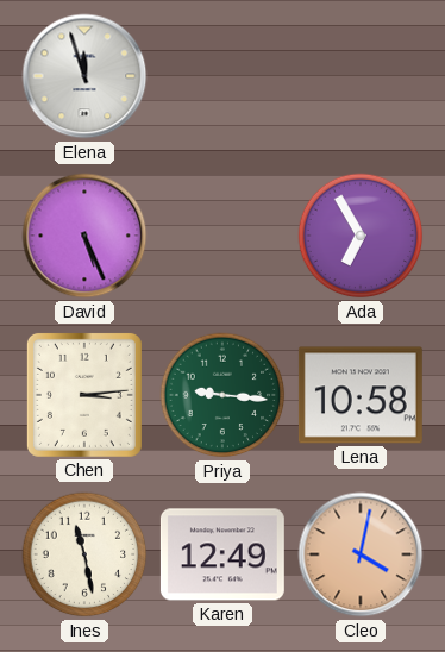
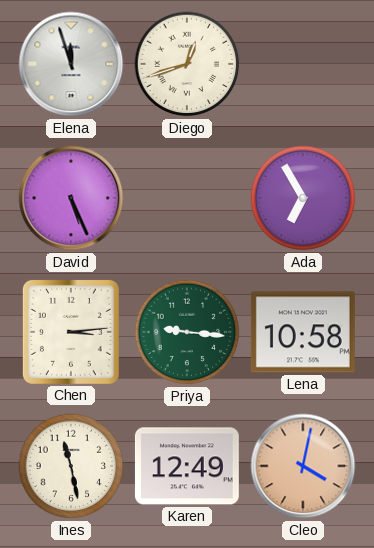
Diego: none -> 12:42
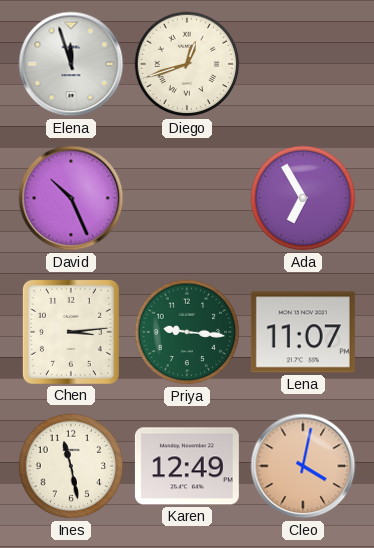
David: 5:26 -> 10:26
Lena: 10:58 -> 11:07
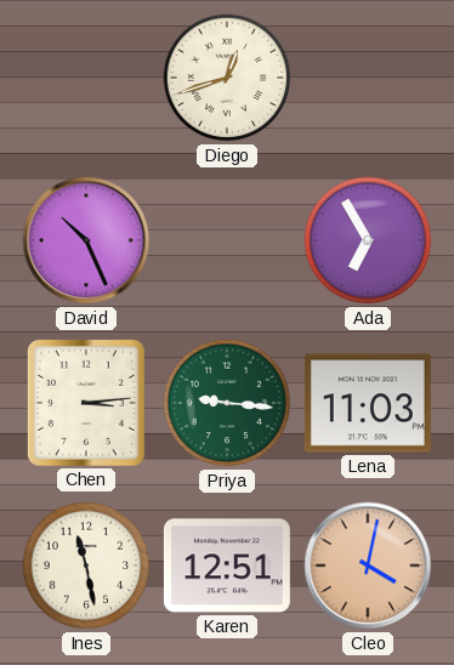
Elena: 11:57 -> none
Lena: 11:07 -> 11:03
Karen: 12:49 -> 12:51
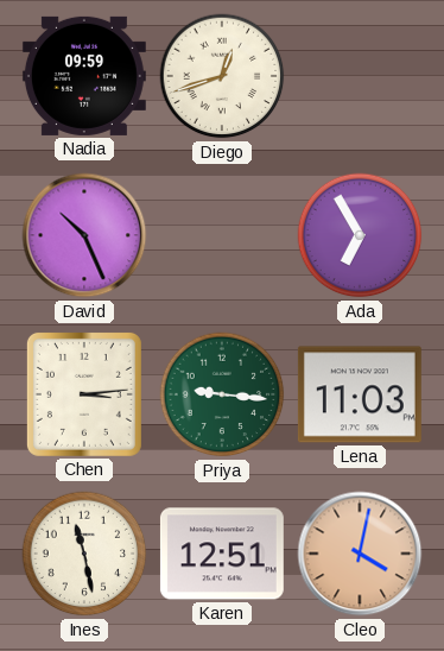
Nadia: none -> 09:59
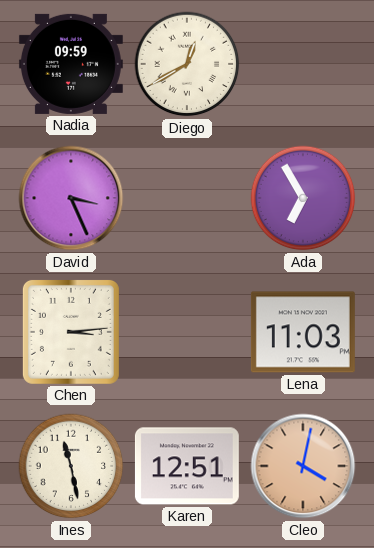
Diego: 12:42 -> 12:40
David: 10:26 -> 3:26
Priya: 9:16 -> none
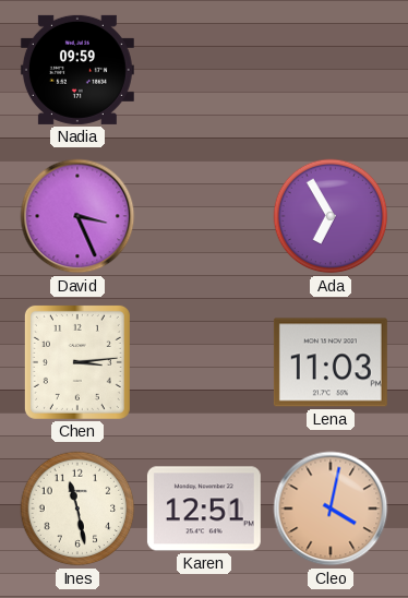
Diego: 12:40 -> none
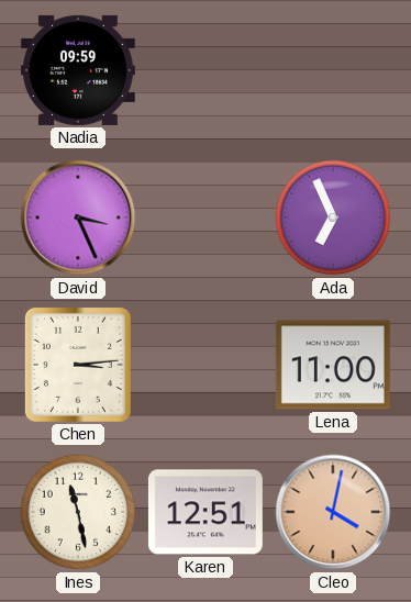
Ada: 6:55 -> 6:56
Lena: 11:03 -> 11:00
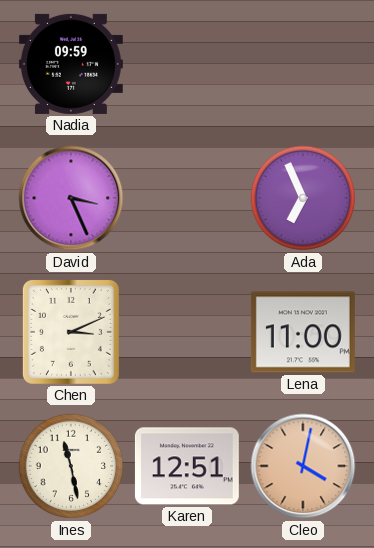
Chen: 3:14 -> 3:11
